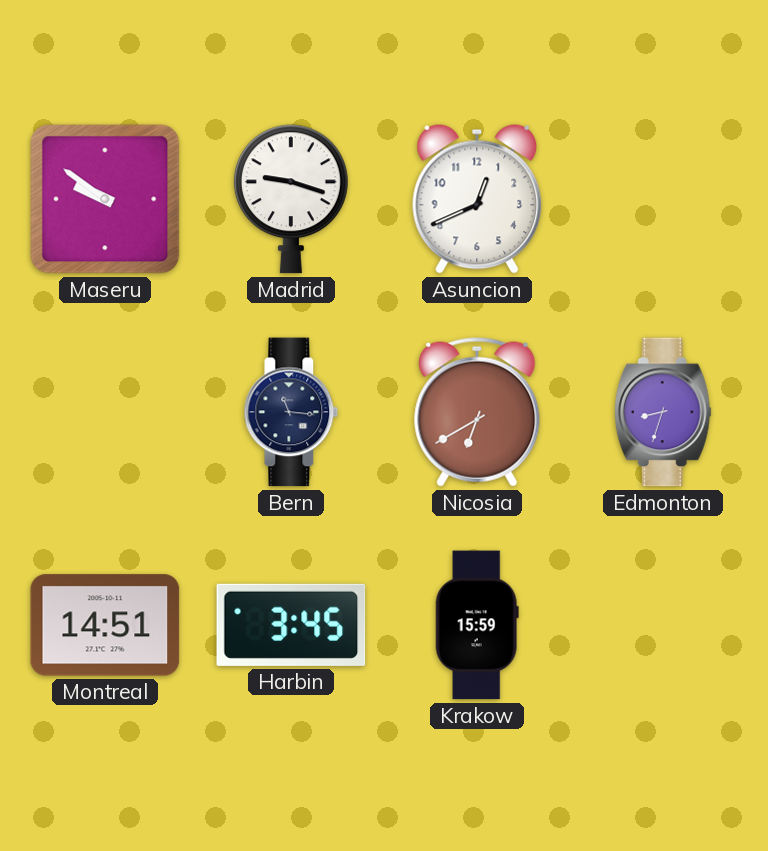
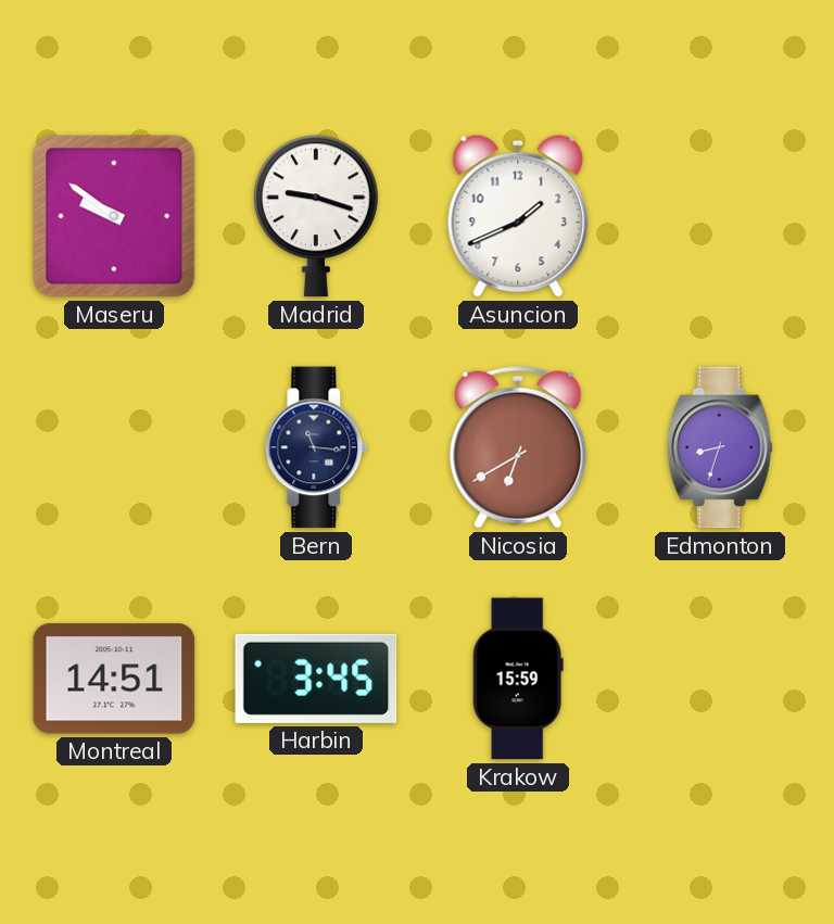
Asuncion: 12:41 -> 1:41
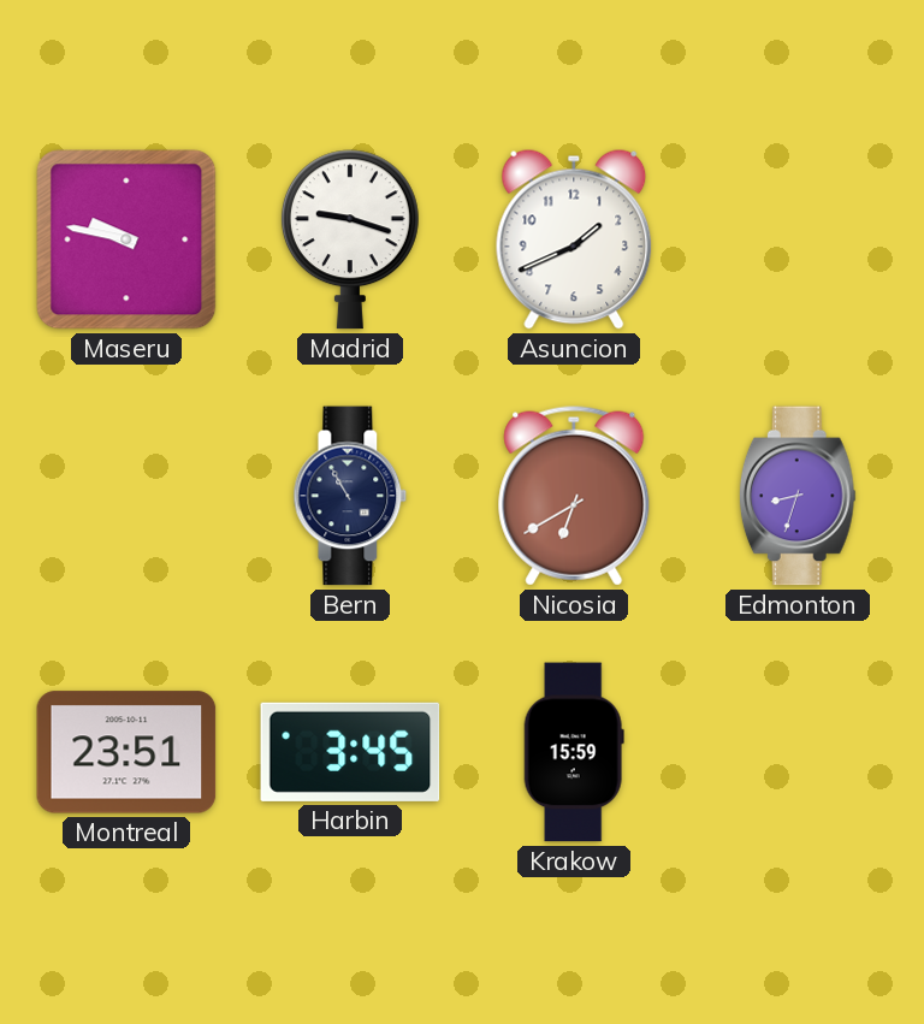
Maseru: 9:51 -> 9:47
Bern: 11:16 -> 10:55
Montreal: 14:51 -> 23:51
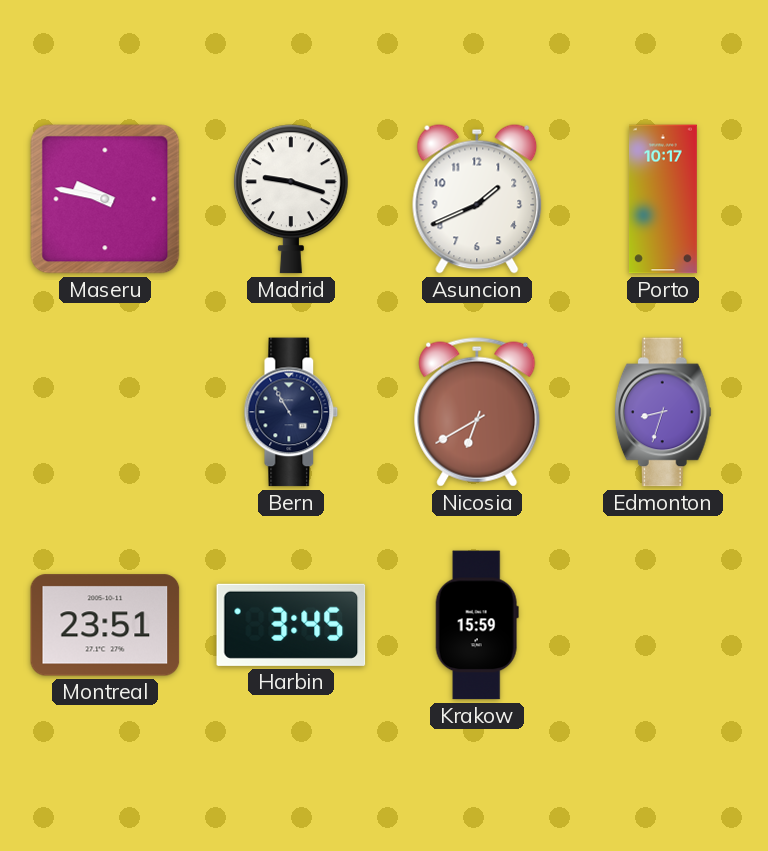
Porto: none -> 10:17
